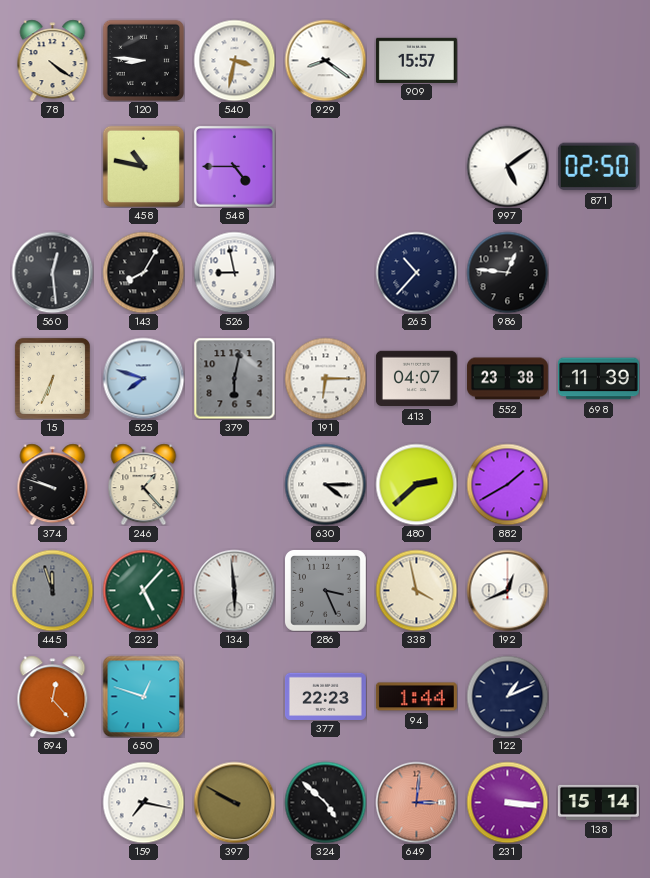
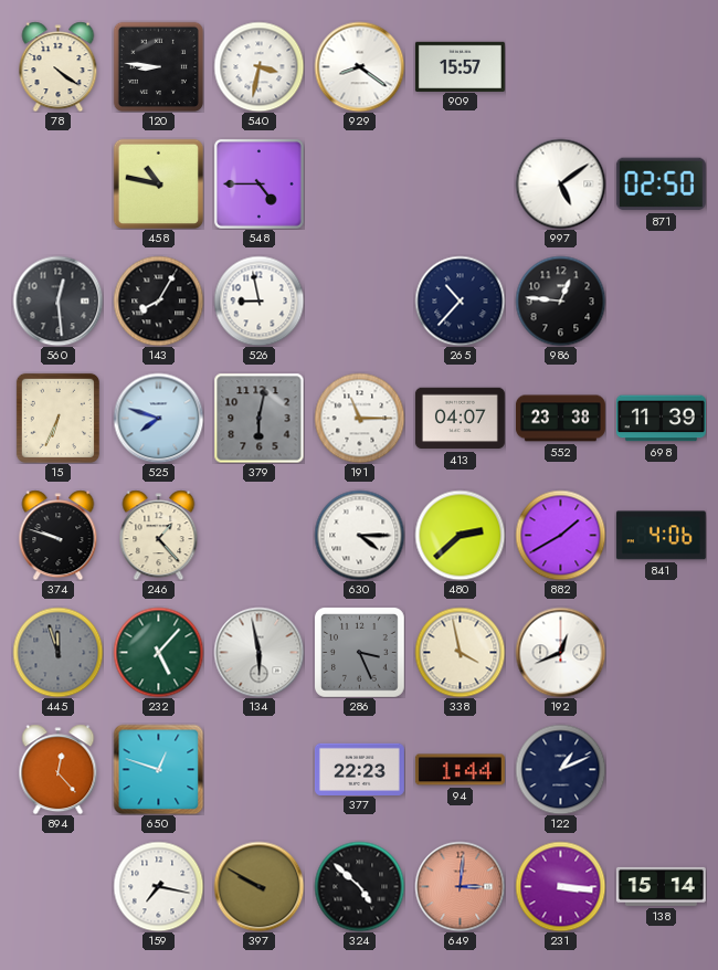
191: 6:15 -> 11:15
841: none -> 4:06
134: 5:59 -> 5:58
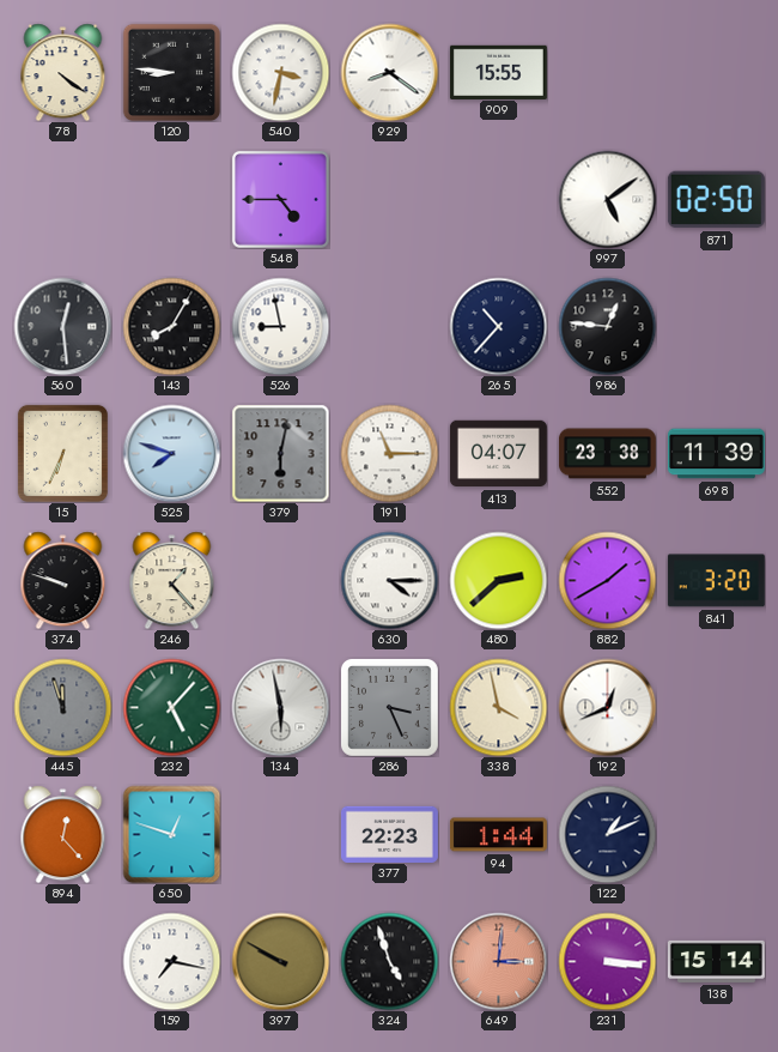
909: 15:57 -> 15:55
458: 10:47 -> none
841: 4:06 -> 3:20
324: 4:52 -> 4:57
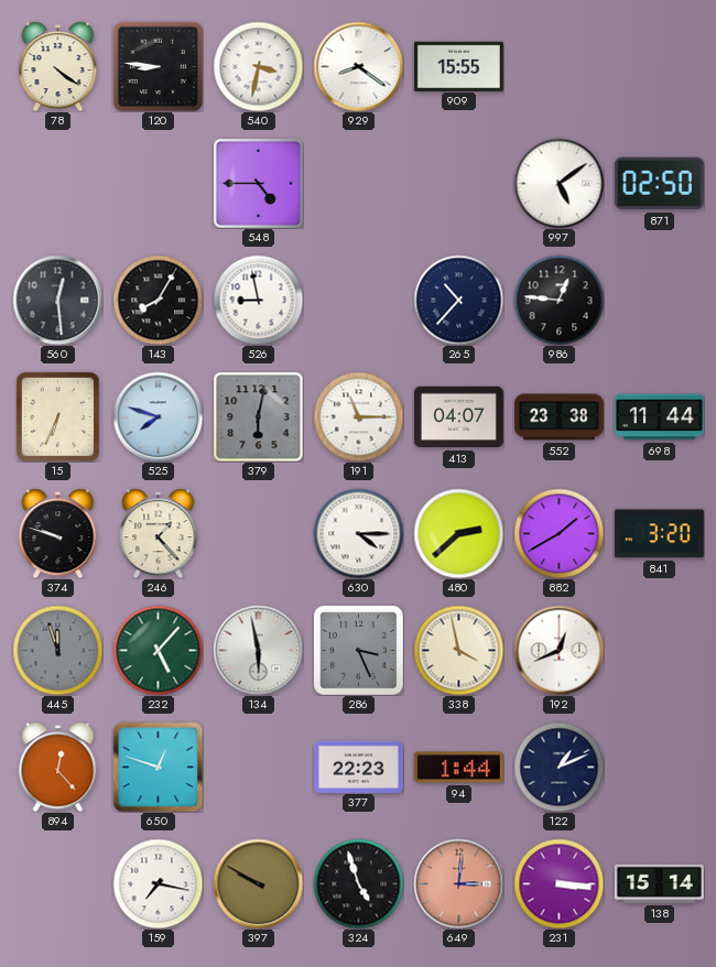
698: 11:39 -> 11:44
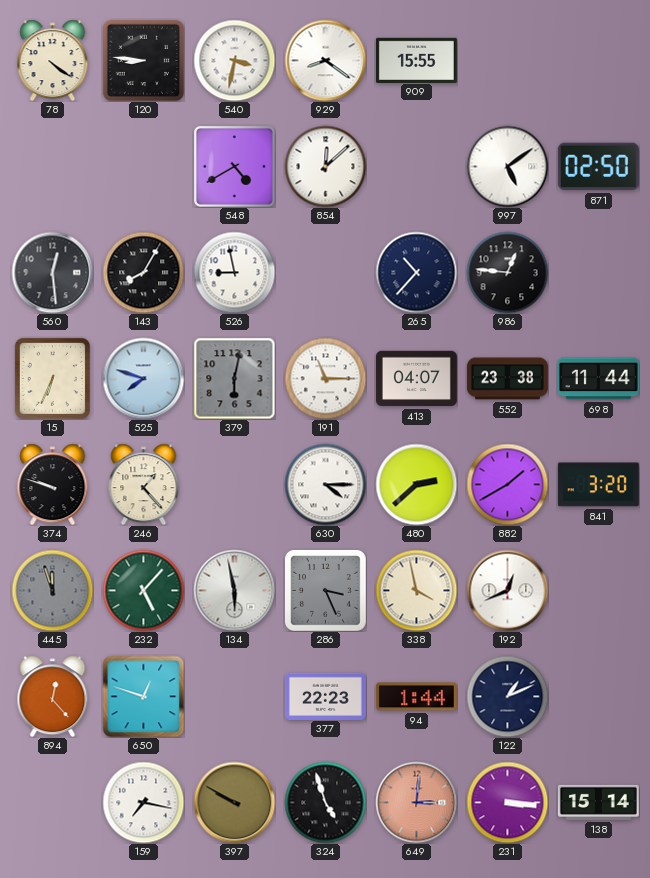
548: 4:45 -> 4:40
854: none -> 12:08
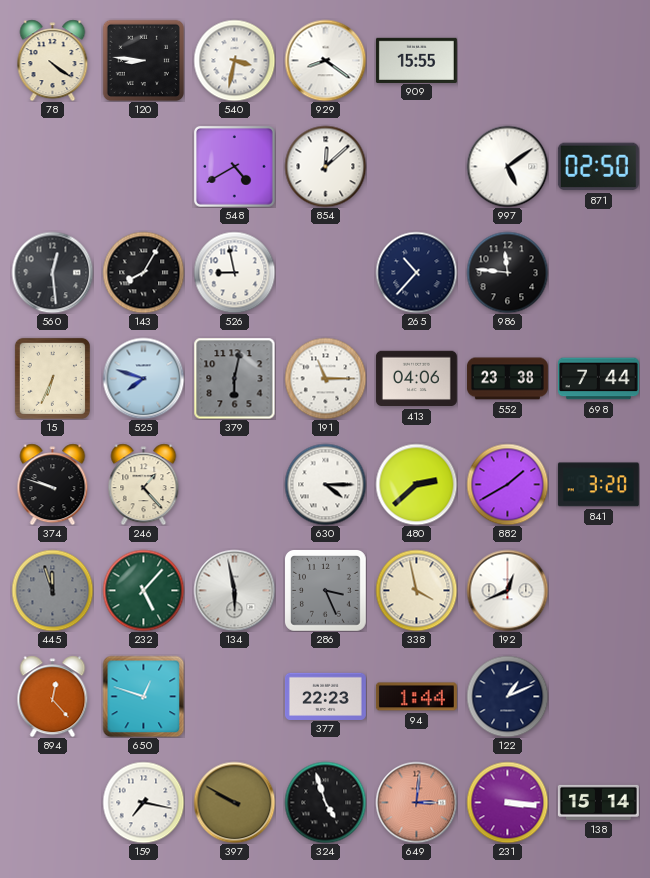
986: 12:46 -> 11:46
413: 04:07 -> 04:06
698: 11:44 -> 7:44
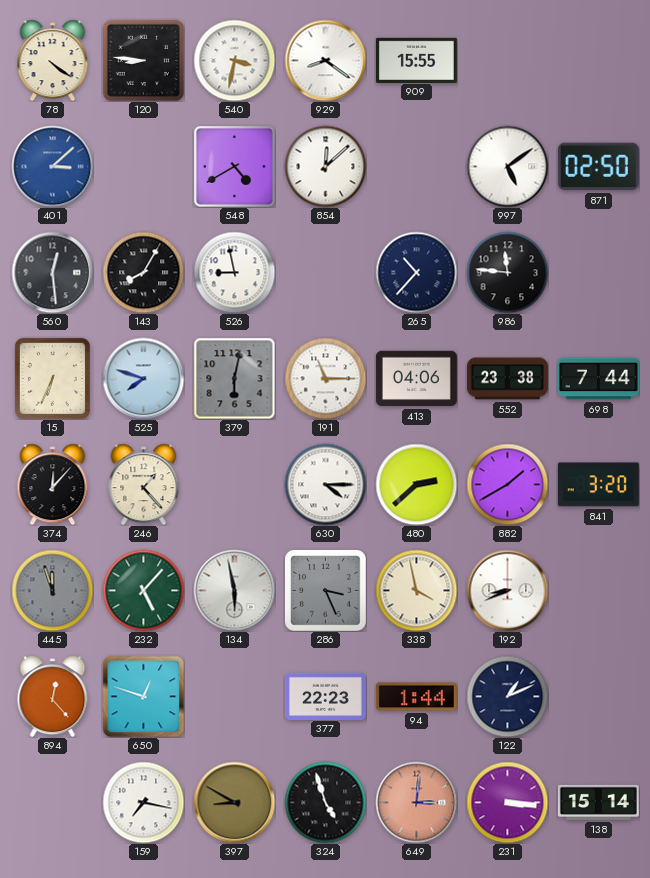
401: none -> 3:08
374: 9:48 -> 12:07
192: 12:41 -> 8:41
397: 9:50 -> 8:50
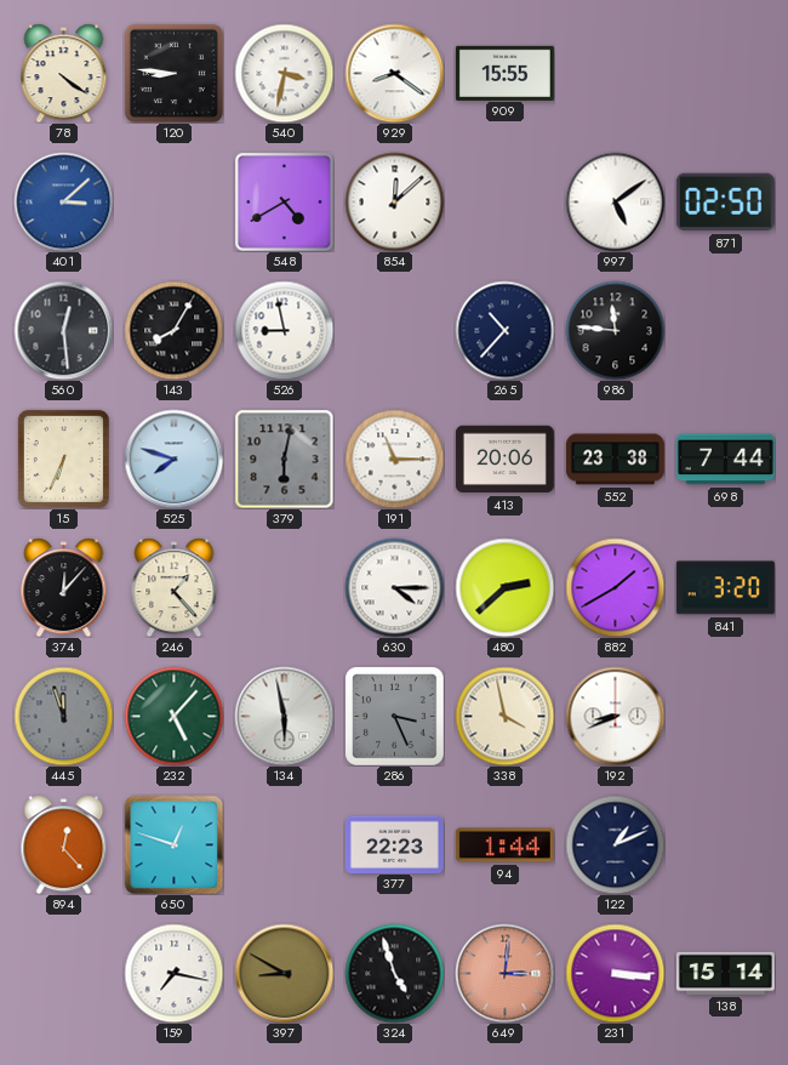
413: 04:06 -> 20:06
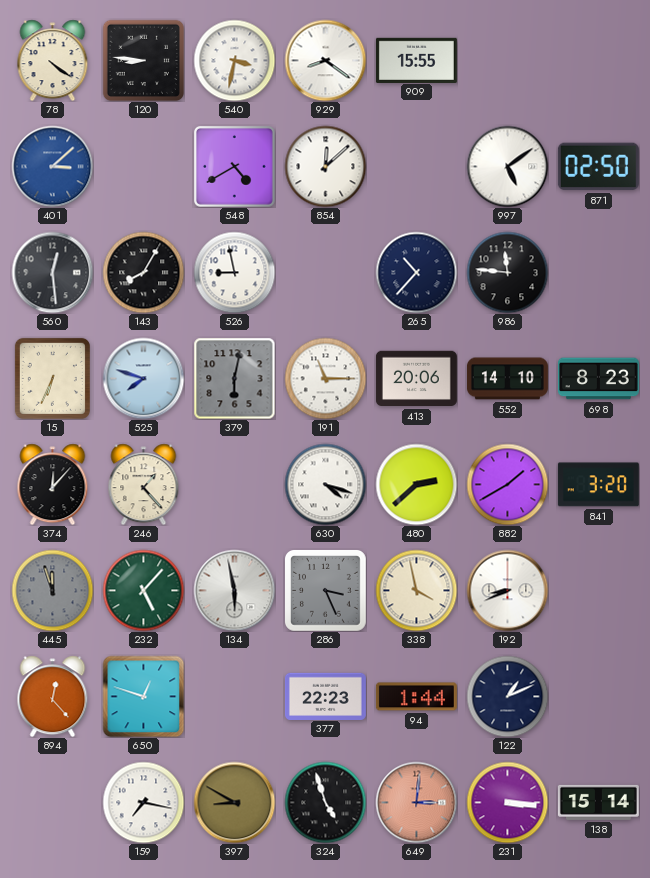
552: 23:38 -> 14:10
698: 7:44 -> 8:23
630: 4:15 -> 4:18
